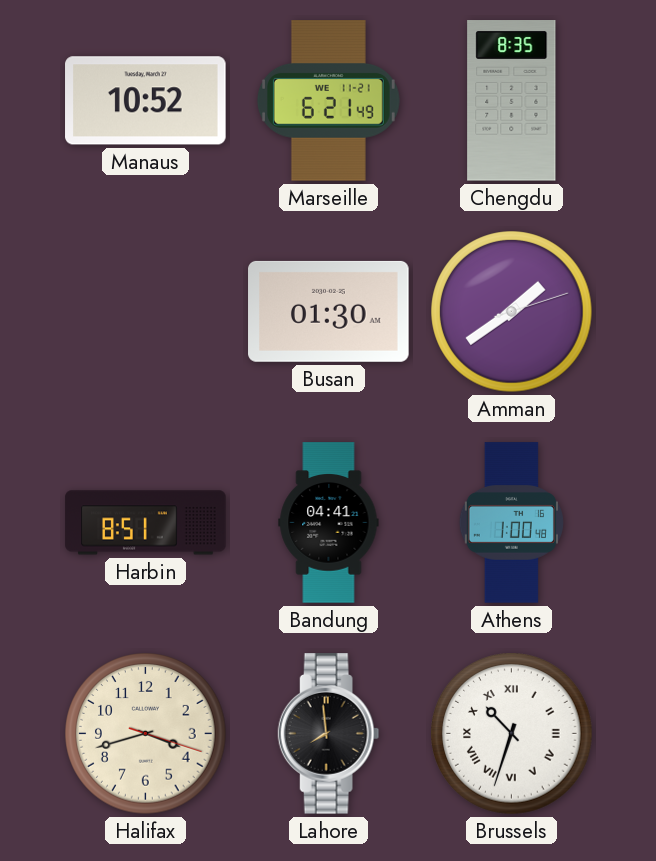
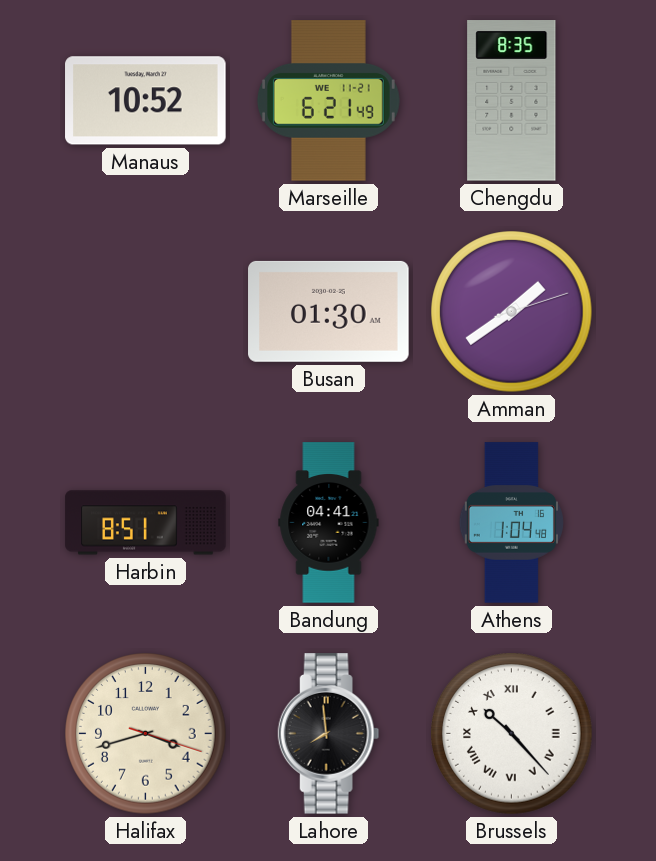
Athens: 1:00 -> 1:04
Brussels: 10:33 -> 10:23
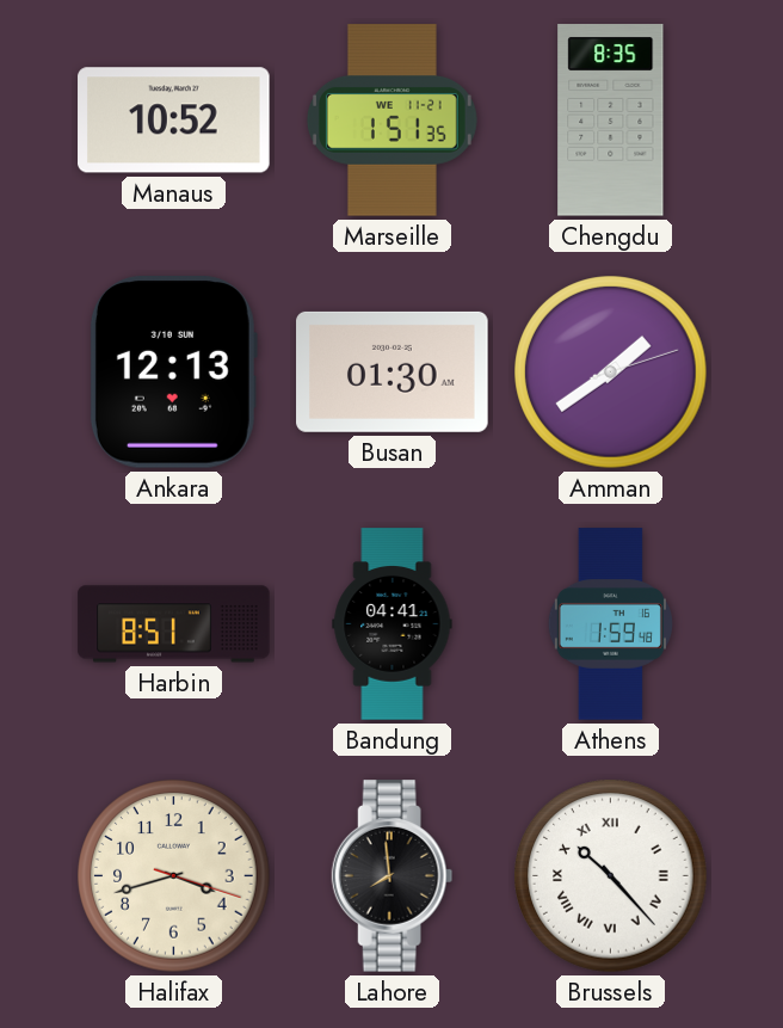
Marseille: 6:21 -> 1:51
Ankara: none -> 12:13
Athens: 1:04 -> 1:59
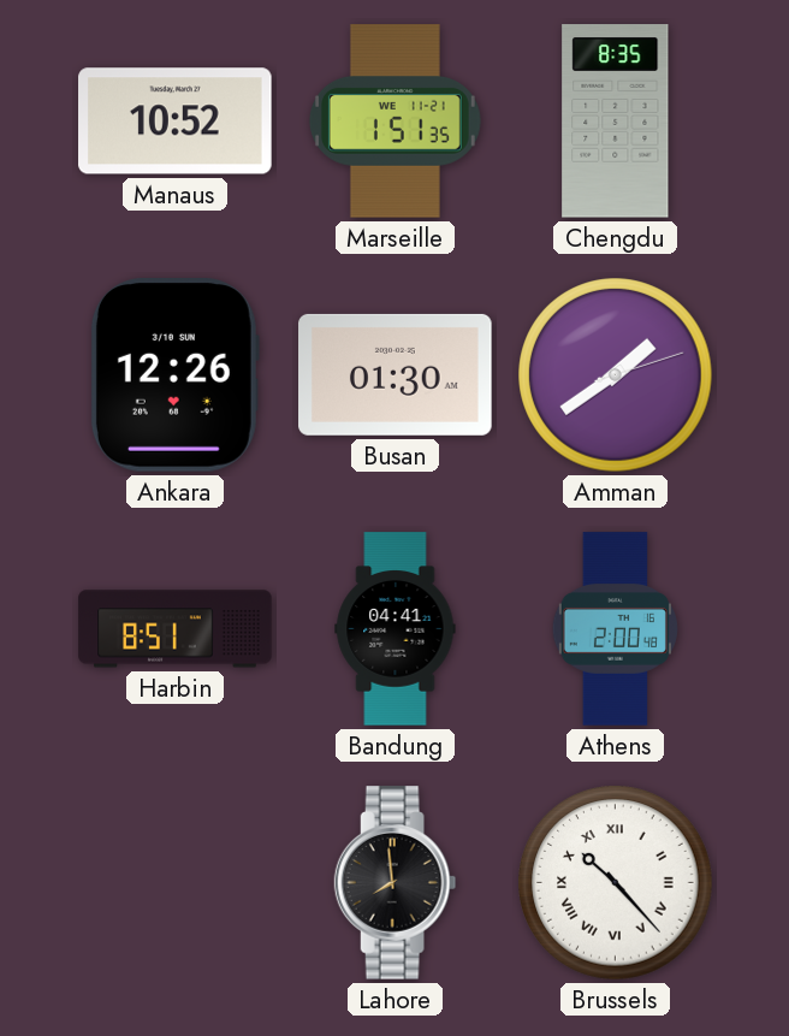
Ankara: 12:13 -> 12:26
Athens: 1:59 -> 2:00
Halifax: 3:42 -> none
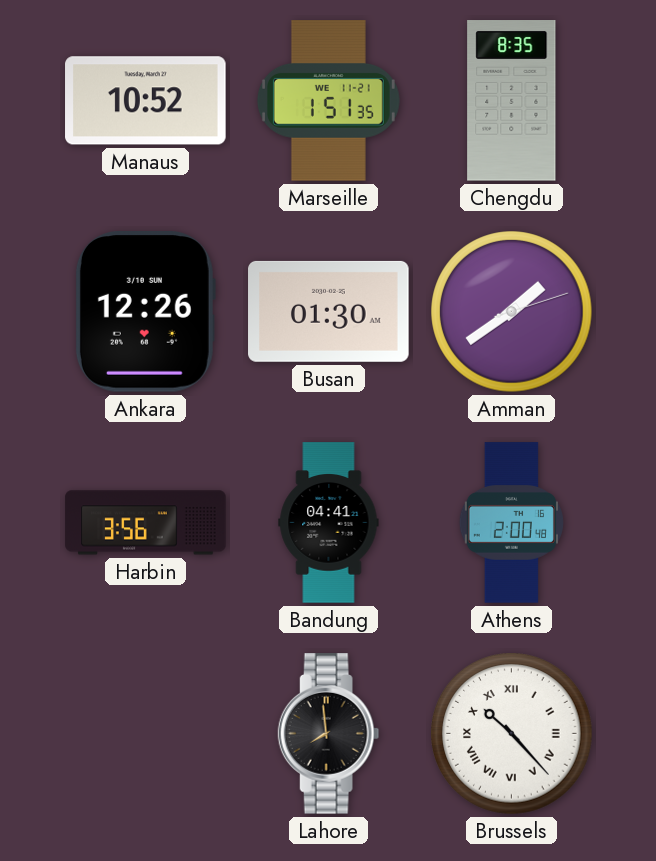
Harbin: 8:51 -> 3:56
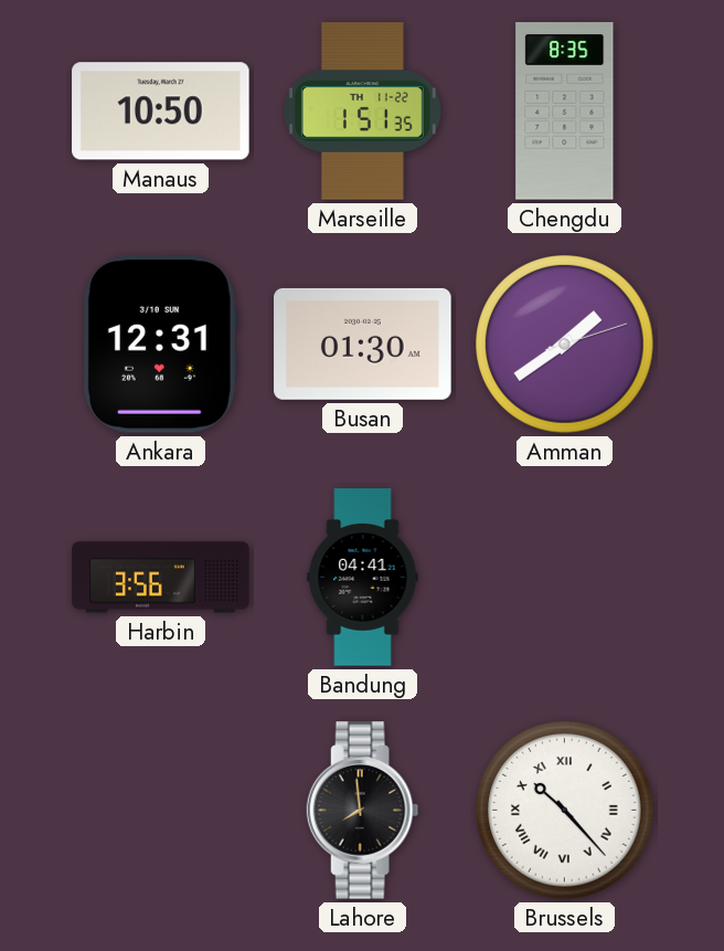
Manaus: 10:52 -> 10:50
Marseille date: WE 11-21 -> TH 11-22
Ankara: 12:26 -> 12:31
Athens: 2:00 -> none
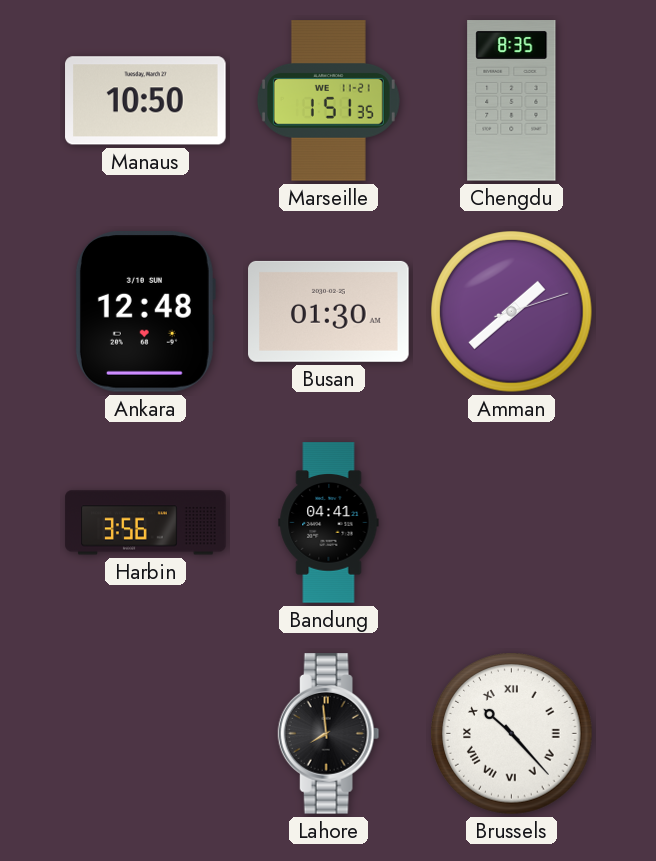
Marseille date: TH 11-22 -> WE 11-21
Ankara: 12:31 -> 12:48
Amman: 1:39 -> 1:38
